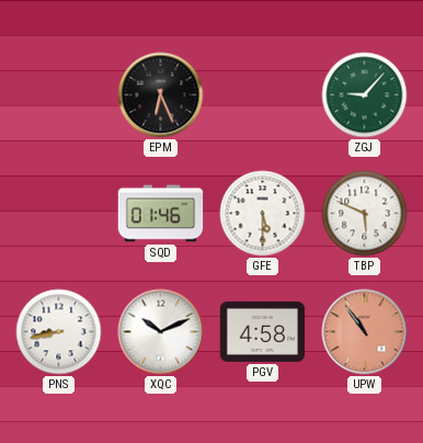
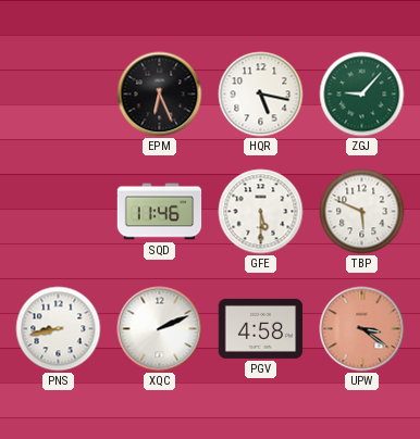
HQR: none -> 5:17
SQD: 01:46 -> 11:46
XQC: 10:11 -> 2:11
UPW: 10:54 -> 3:21
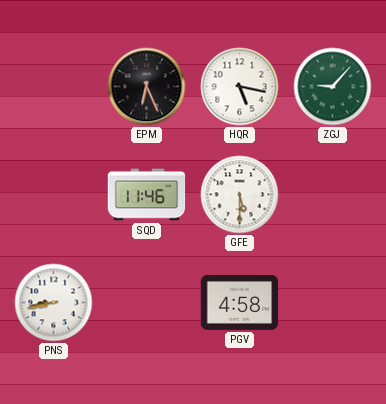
TBP: 5:49 -> none
XQC: 2:11 -> none
UPW: 3:21 -> none
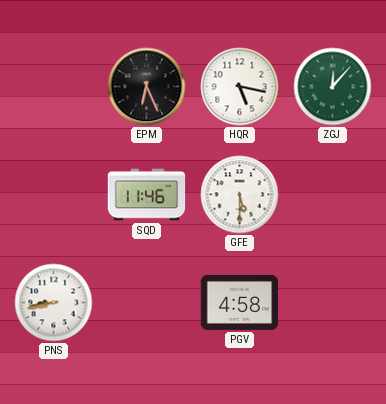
ZGJ: 9:07 -> 12:07
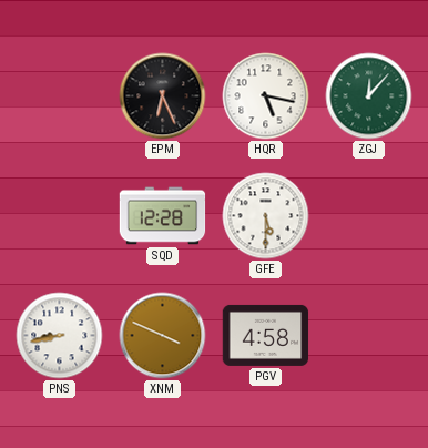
SQD: 11:46 -> 12:28
XNM: none -> 3:49
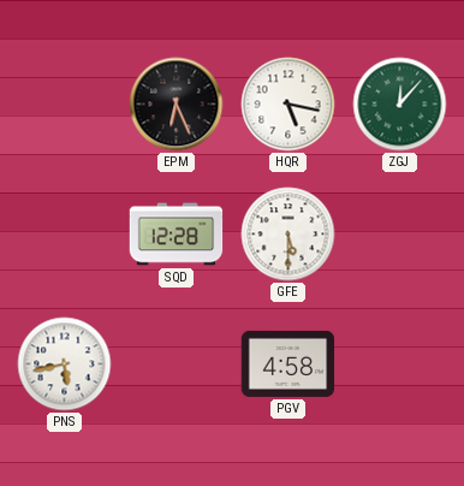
PNS: 8:43 -> 5:43
XNM: 3:49 -> none
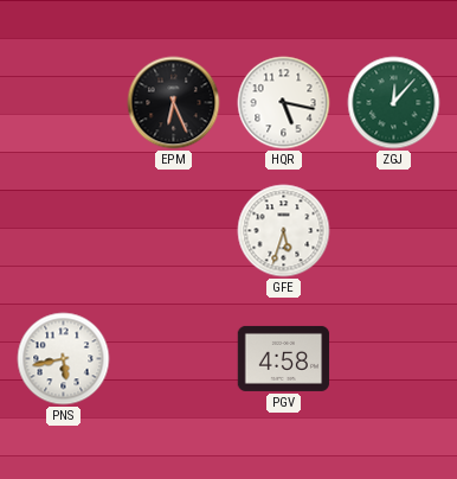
SQD: 12:28 -> none
GFE: 5:30 -> 5:33
